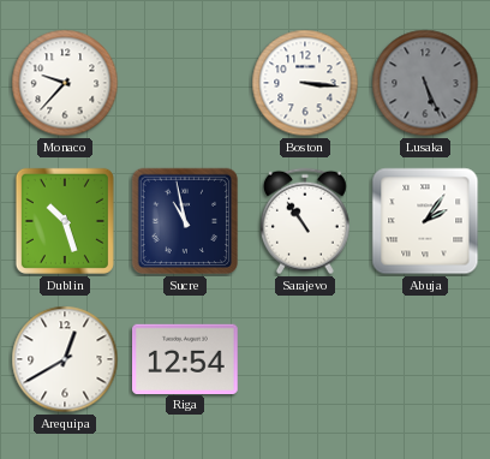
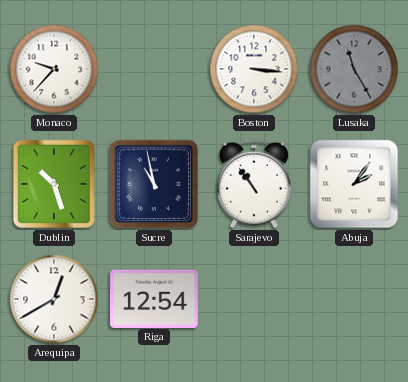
Lusaka: 5:26 -> 11:25
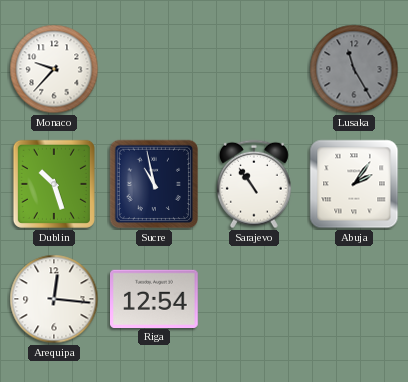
Boston: 3:16 -> none
Arequipa: 12:40 -> 12:16
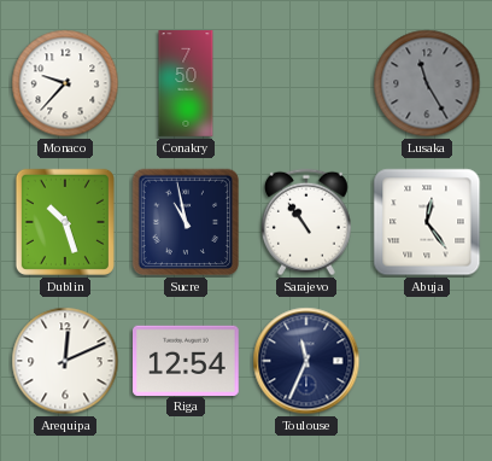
Conakry: none -> 7:50
Abuja: 2:06 -> 12:24
Arequipa: 12:16 -> 12:11
Toulouse: none -> 11:34
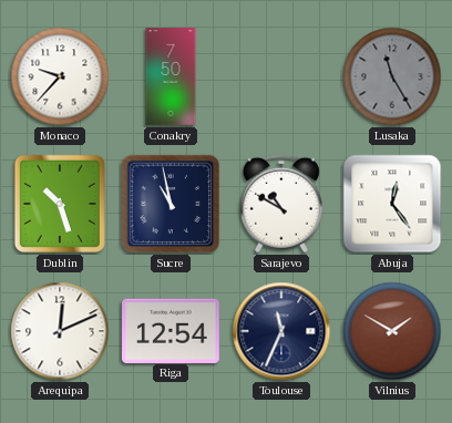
Sarajevo: 10:54 -> 10:50
Vilnius: none -> 1:50
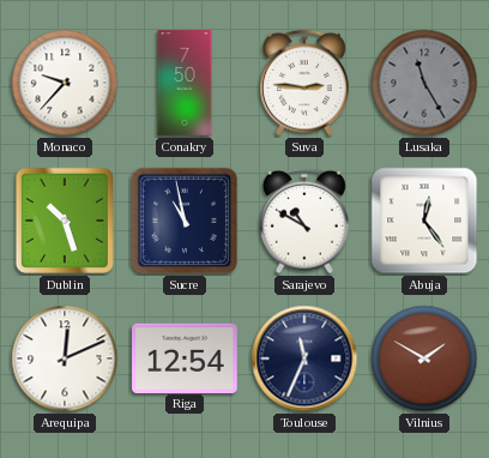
Suva: none -> 2:46
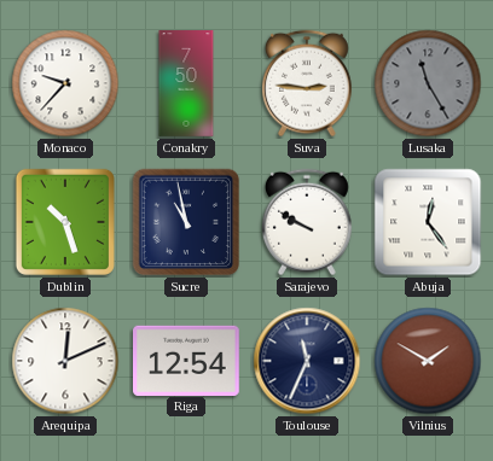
Sarajevo: 10:50 -> 9:50
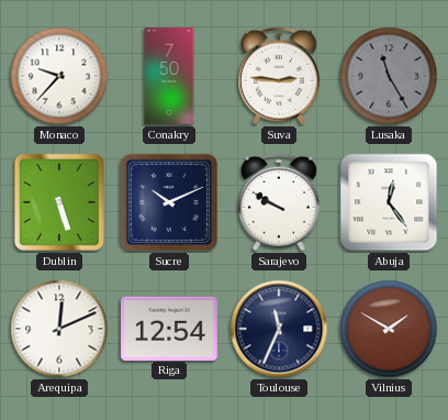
Dublin: 10:27 -> 5:27
Sucre: 10:58 -> 10:11
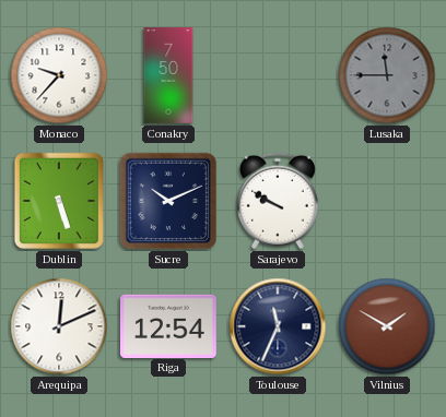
Suva: 2:46 -> none
Lusaka: 11:25 -> 11:45
Abuja: 12:24 -> none
